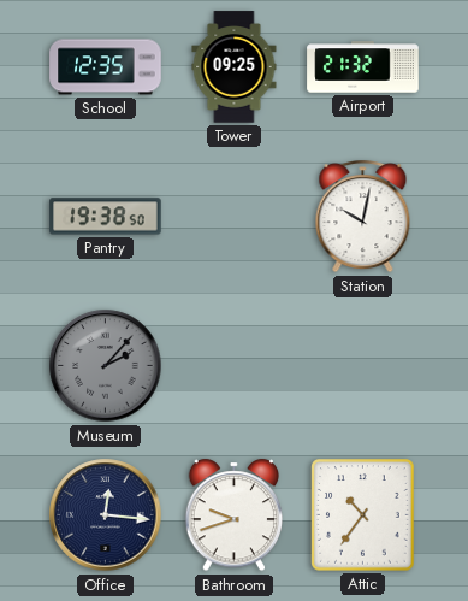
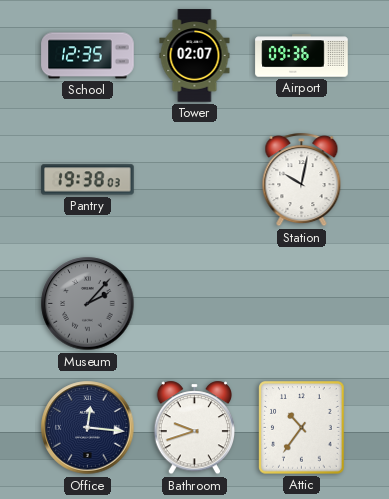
Tower: 09:25 -> 02:07
Airport: 21:32 -> 09:36
Pantry: 19:38:50 -> 19:38:03
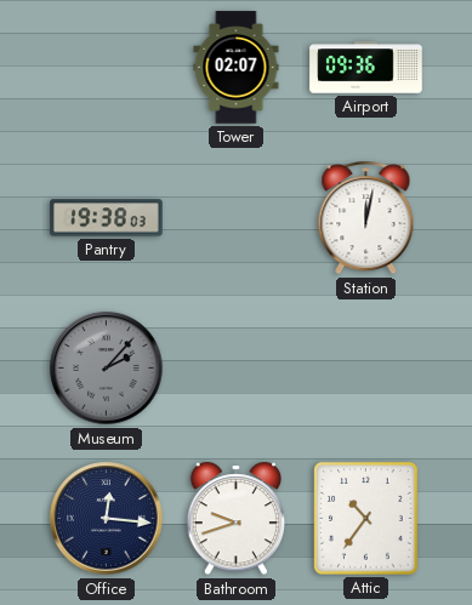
School: 12:35 -> none
Station: 10:02 -> 12:02
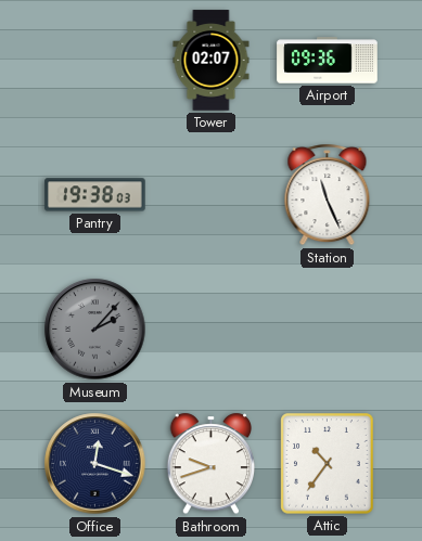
Station: 12:02 -> 11:26
Office: 12:16 -> 12:18
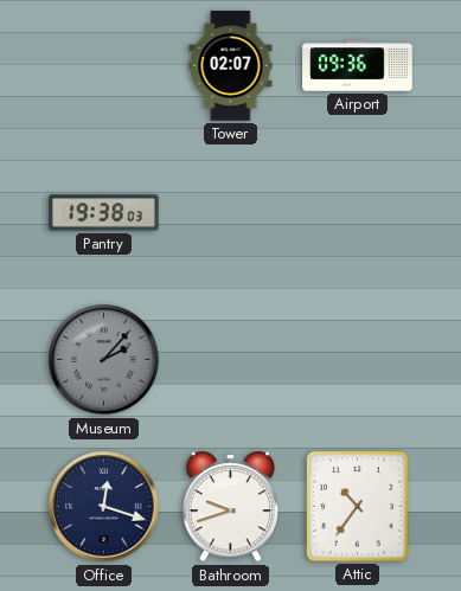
Station: 11:26 -> none
